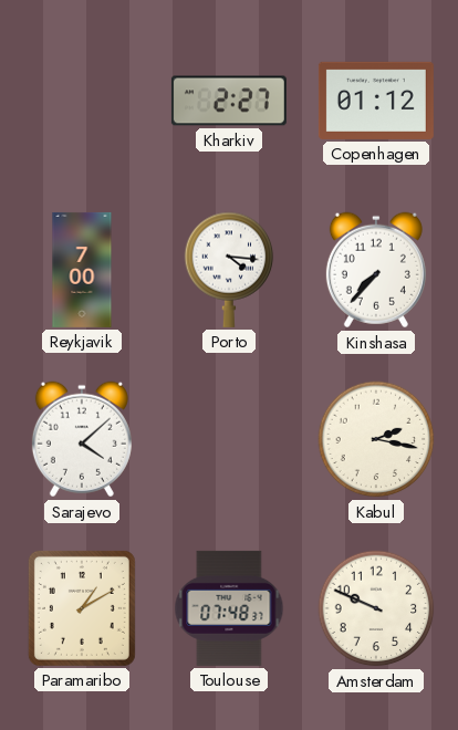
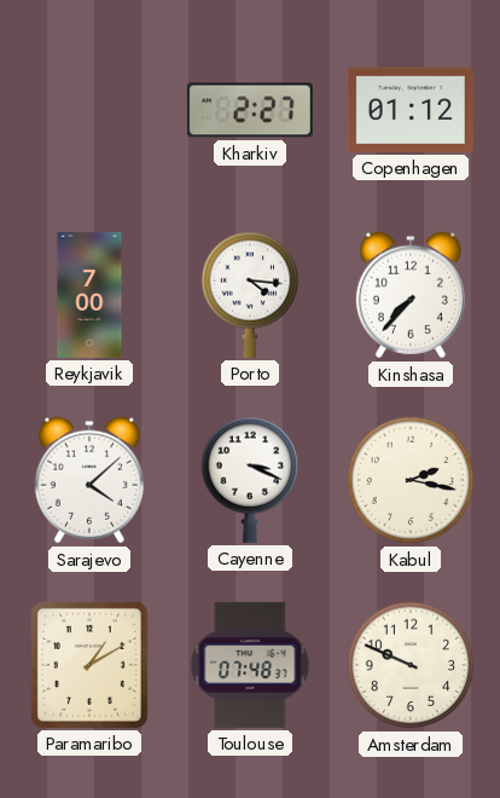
Cayenne: none -> 3:19
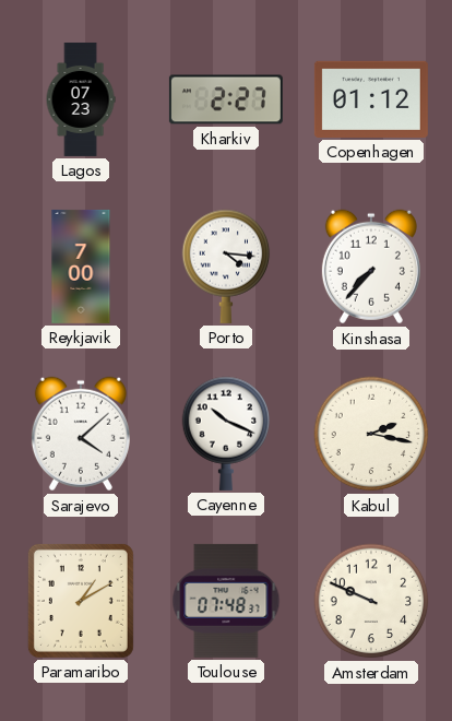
Lagos: none -> 07:23
Cayenne: 3:19 -> 10:19
